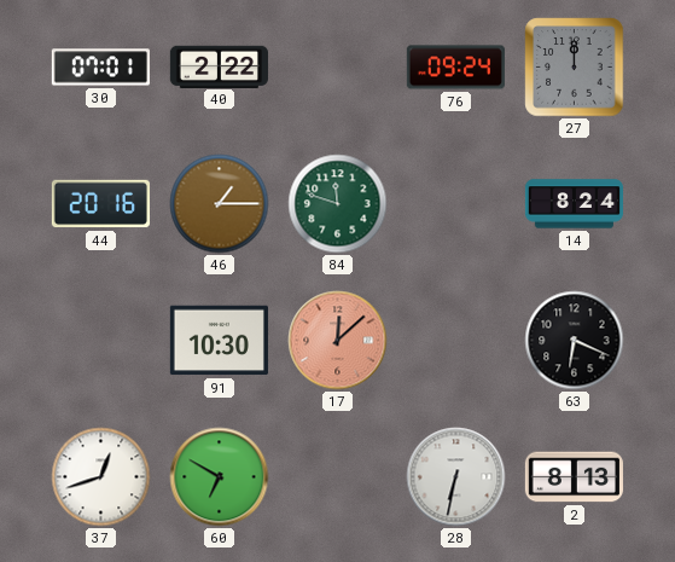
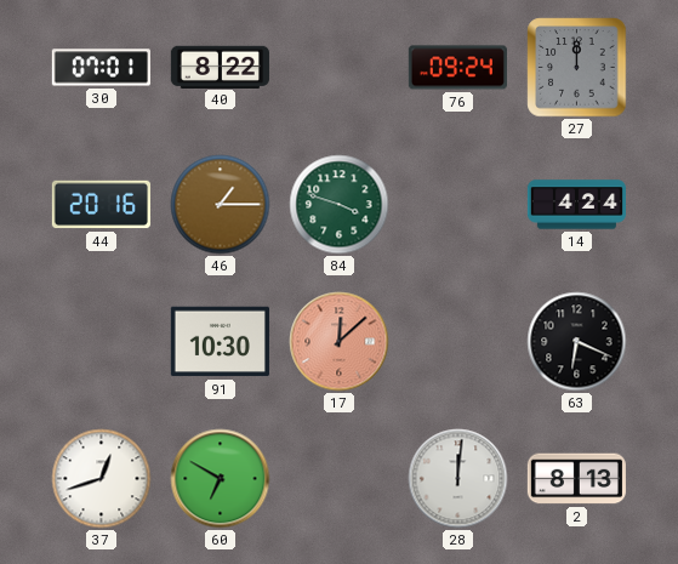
40: 2:22 -> 8:22
84: 11:48 -> 3:48
14: 8:24 -> 4:24
28: 6:32 -> 12:01
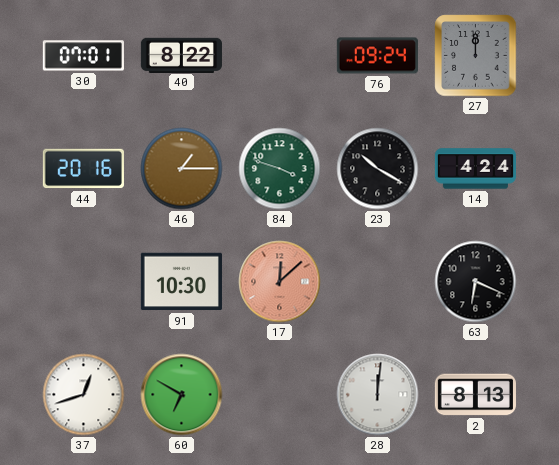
23: none -> 10:20
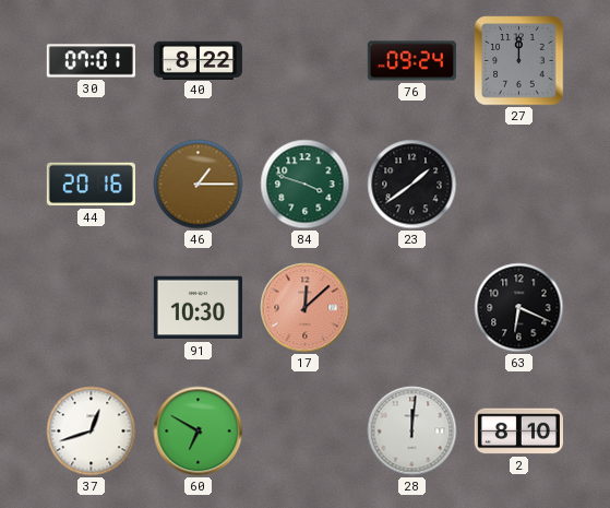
23: 10:20 -> 1:39
14: 4:24 -> none
2: 8:13 -> 8:10
